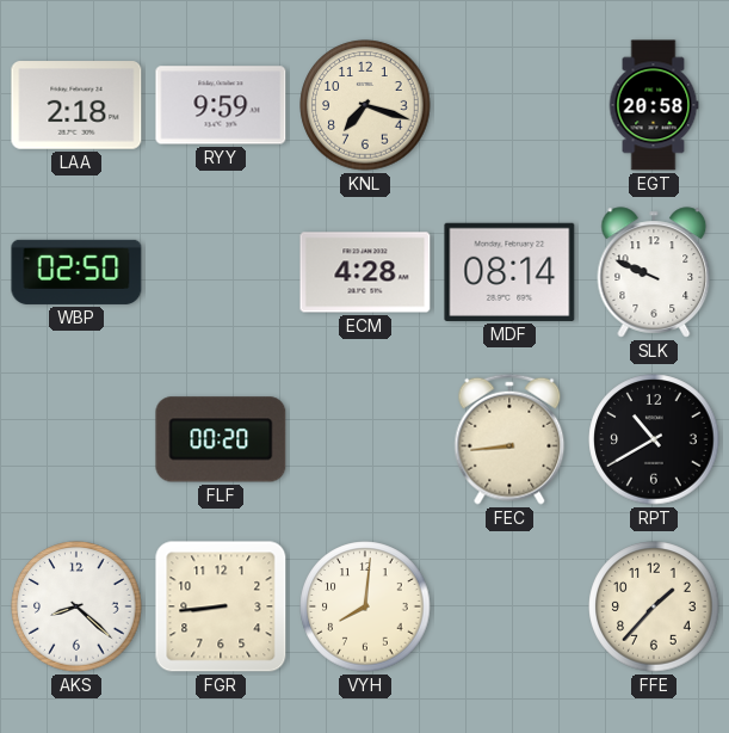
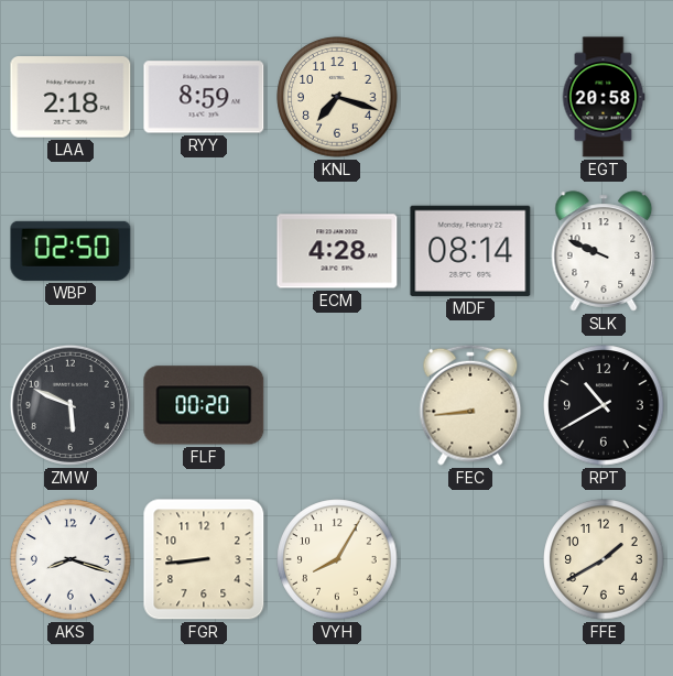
RYY: 9:59 -> 8:59
ZMW: none -> 5:49
AKS: 8:22 -> 8:18
VYH: 8:01 -> 8:05
FFE: 1:37 -> 1:40
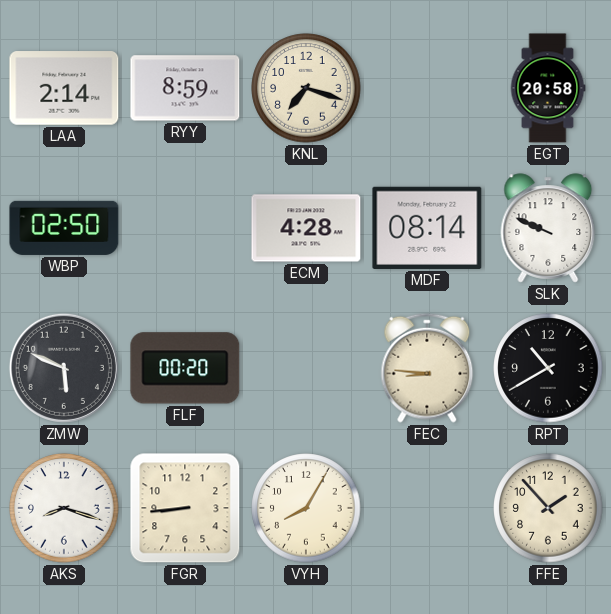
LAA: 2:18 -> 2:14
FEC: 8:44 -> 8:46
FFE: 1:40 -> 1:53
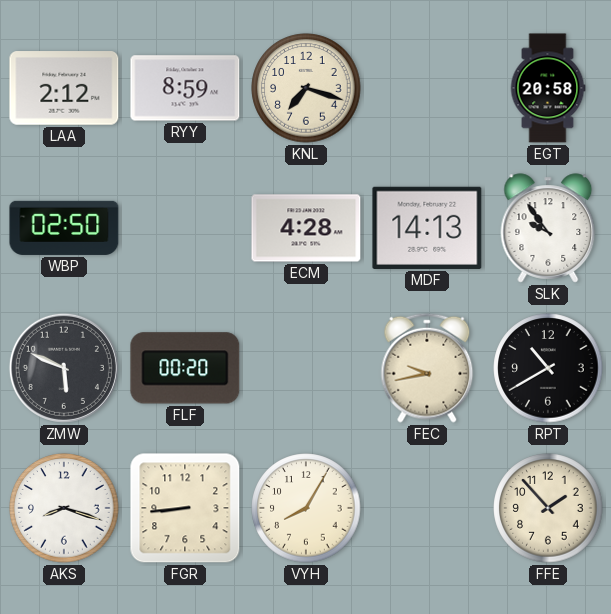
LAA: 2:14 -> 2:12
MDF: 08:14 -> 14:13
SLK: 9:49 -> 9:54
FEC: 8:46 -> 9:43
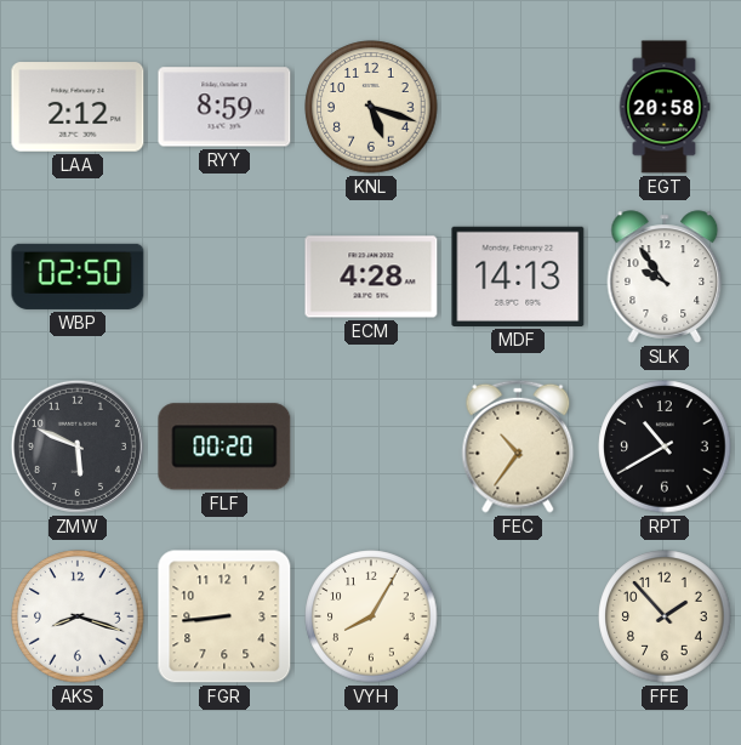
KNL: 7:18 -> 5:18
FEC: 9:43 -> 10:36
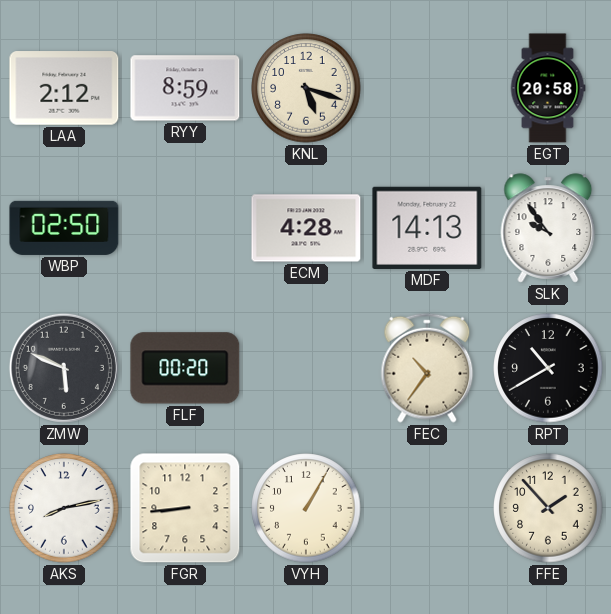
AKS: 8:18 -> 8:13
VYH: 8:05 -> 1:05
